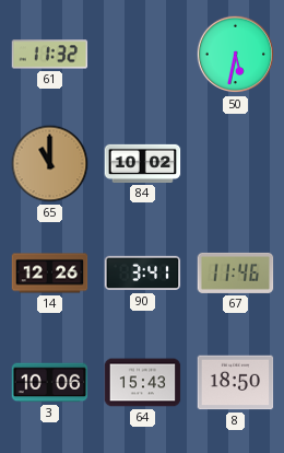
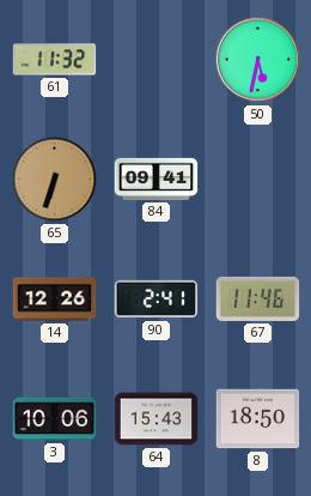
65: 11:00 -> 6:33
84: 10:02 -> 09:41
90: 3:41 -> 2:41
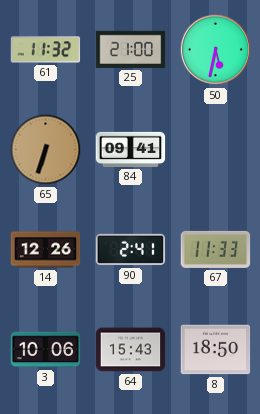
25: none -> 21:00
67: 11:46 -> 11:33
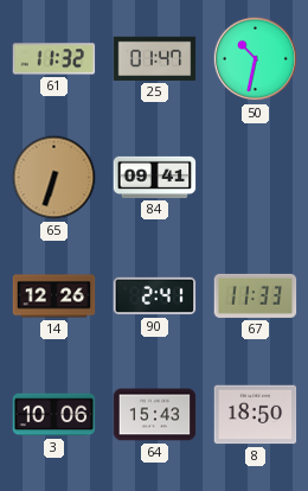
25: 21:00 -> 01:47
50: 5:32 -> 10:32
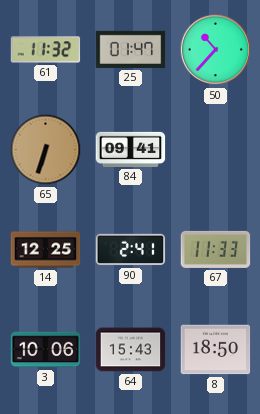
50: 10:32 -> 10:37
14: 12:26 -> 12:25
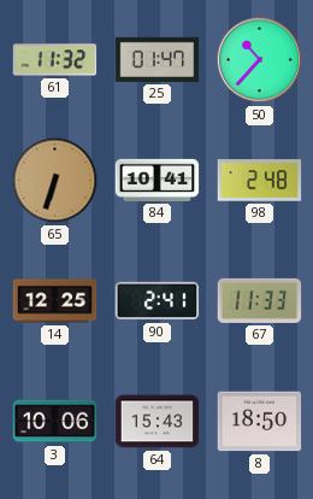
84: 09:41 -> 10:41
98: none -> 2:48
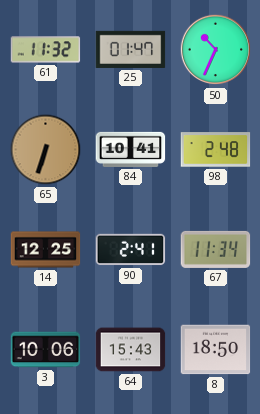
50: 10:37 -> 10:34
67: 11:33 -> 11:34
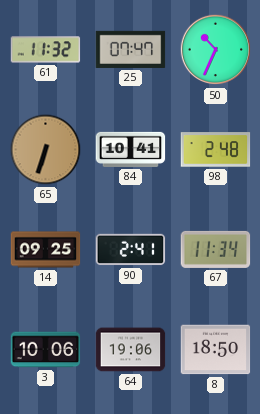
25: 01:47 -> 07:47
14: 12:25 -> 09:25
64: 15:43 -> 19:06
